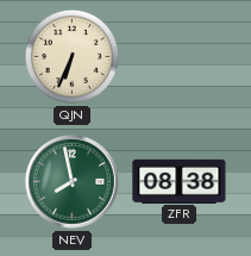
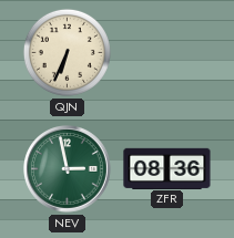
NEV: 7:58 -> 2:58
ZFR: 08:38 -> 08:36
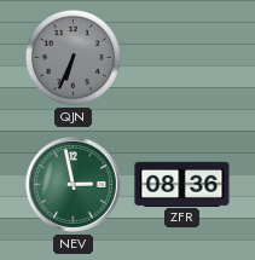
QJN dial: cream -> grey
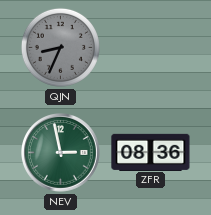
QJN: 6:34 -> 8:34
